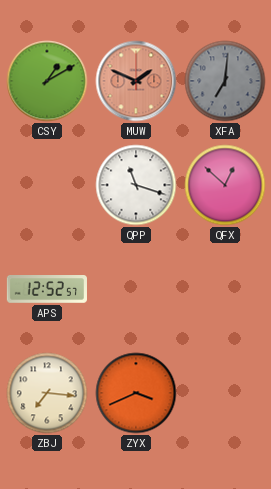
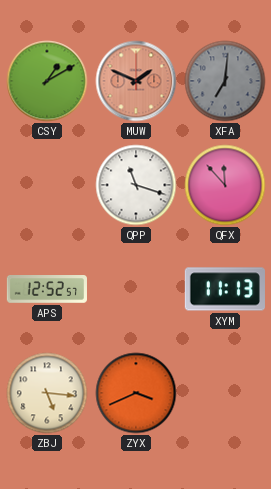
QFX: 12:52 -> 11:53
XYM: none -> 11:13
ZBJ: 7:16 -> 5:16
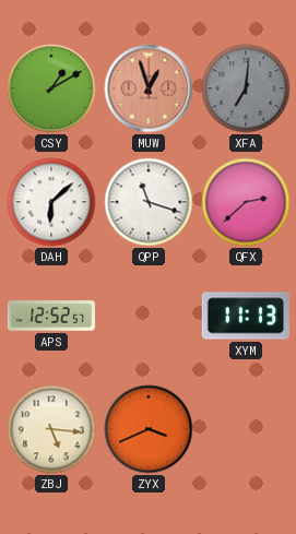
MUW: 1:49 -> 12:57
DAH: none -> 6:08
QFX: 11:53 -> 2:38
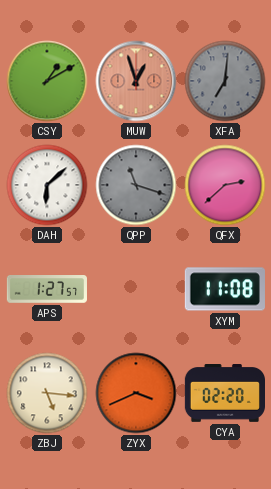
QPP dial: white -> grey
APS: 12:52 -> 1:27
XYM: 11:13 -> 11:08
CYA: none -> 02:20
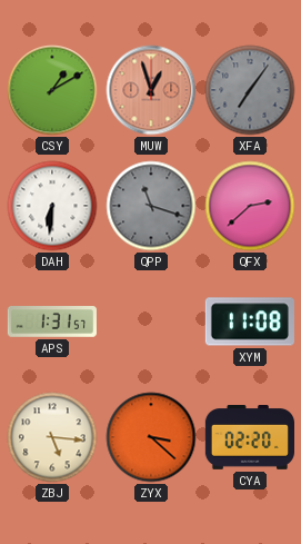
XFA: 7:01 -> 7:06
DAH: 6:08 -> 6:31
APS: 1:27 -> 1:31
ZYX: 3:41 -> 3:22
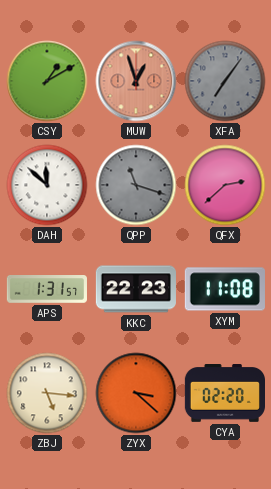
DAH: 6:31 -> 11:52
KKC: none -> 22:23
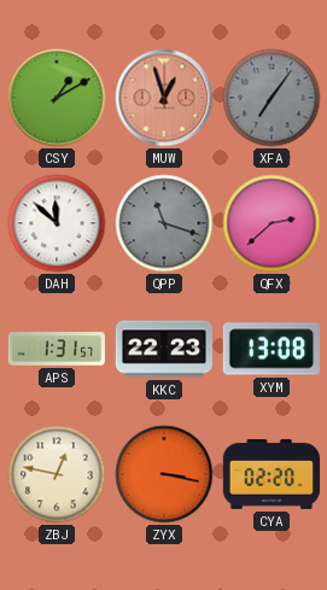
XYM: 11:08 -> 13:08
ZBJ: 5:16 -> 12:47
ZYX: 3:22 -> 3:17
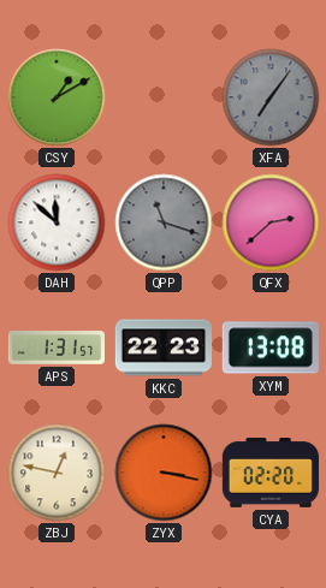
MUW: 12:57 -> none
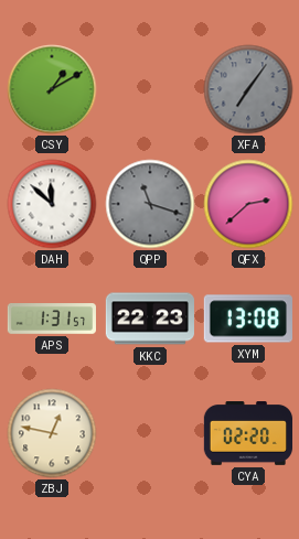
ZYX: 3:17 -> none
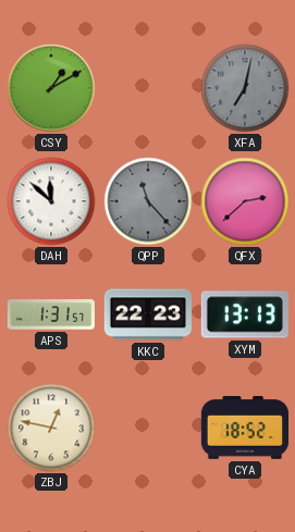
XFA: 7:06 -> 7:02
QPP: 11:18 -> 11:23
XYM: 13:08 -> 13:13
CYA: 02:20 -> 18:52
